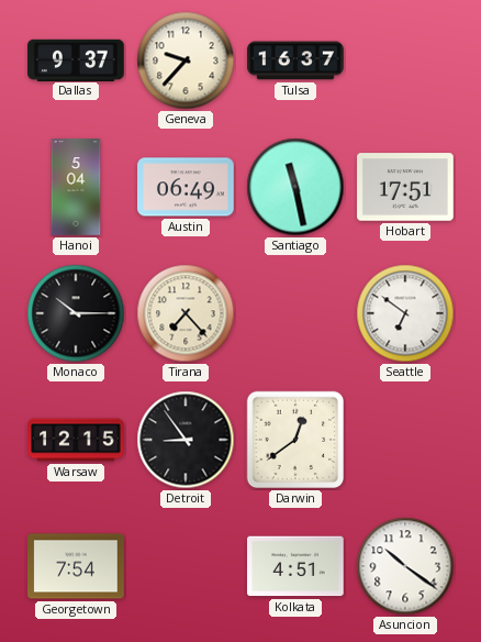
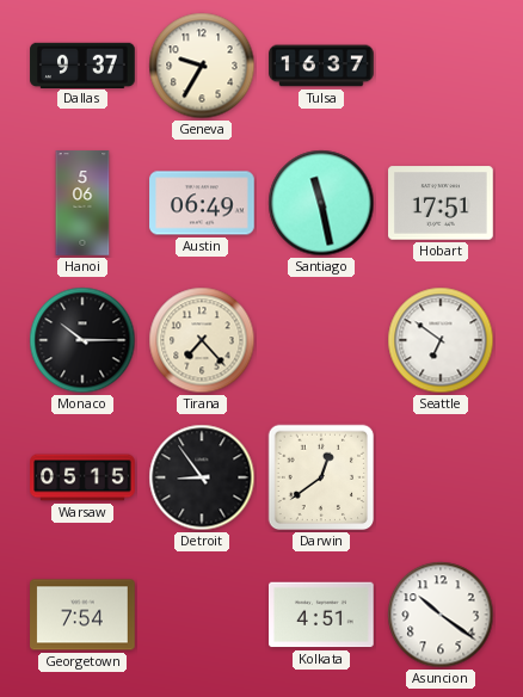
Geneva: 9:37 -> 9:35
Hanoi: 5:04 -> 5:06
Warsaw: 12:15 -> 05:15
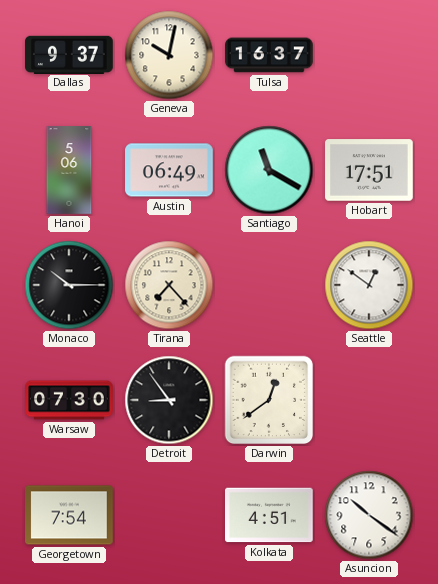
Geneva: 9:35 -> 10:02
Santiago: 11:28 -> 11:20
Seattle: 6:51 -> 12:51
Warsaw: 05:15 -> 07:30
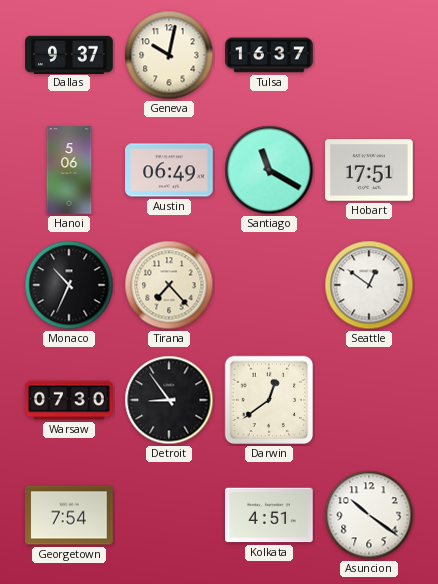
Monaco: 10:15 -> 10:34
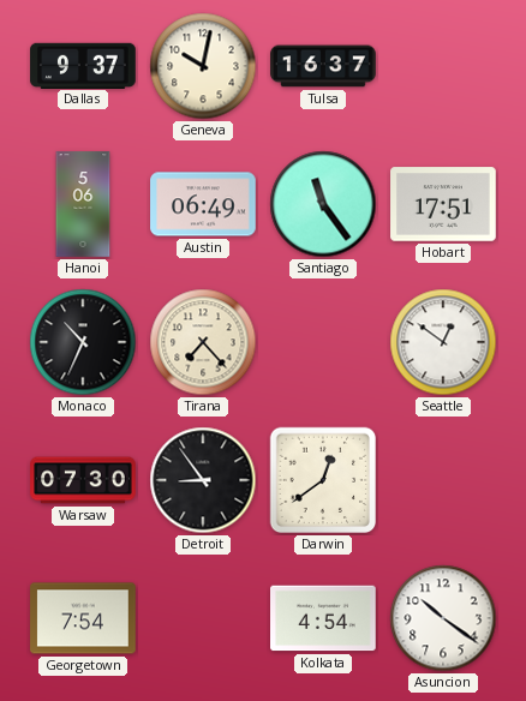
Santiago: 11:20 -> 11:24
Kolkata: 4:51 -> 4:54
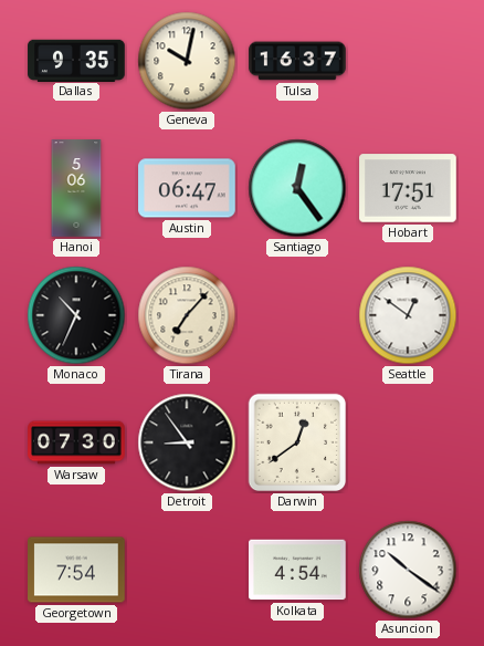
Dallas: 9:37 -> 9:35
Austin: 06:49 -> 06:47
Santiago: 11:24 -> 12:24
Tirana: 7:23 -> 7:07
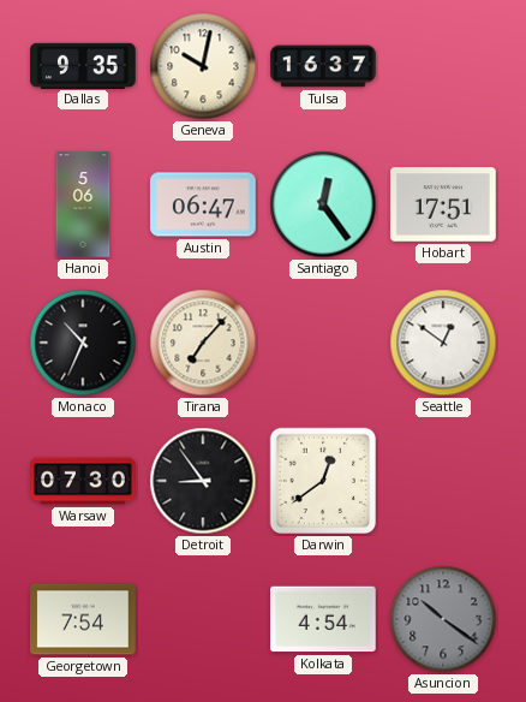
Asuncion dial: white -> grey
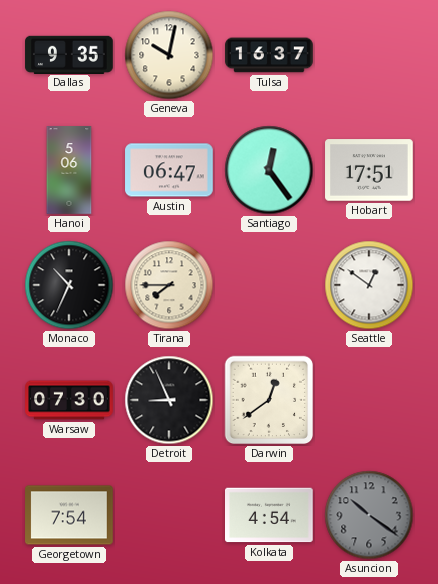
Tirana: 7:07 -> 7:45
Detroit: 8:54 -> 8:56
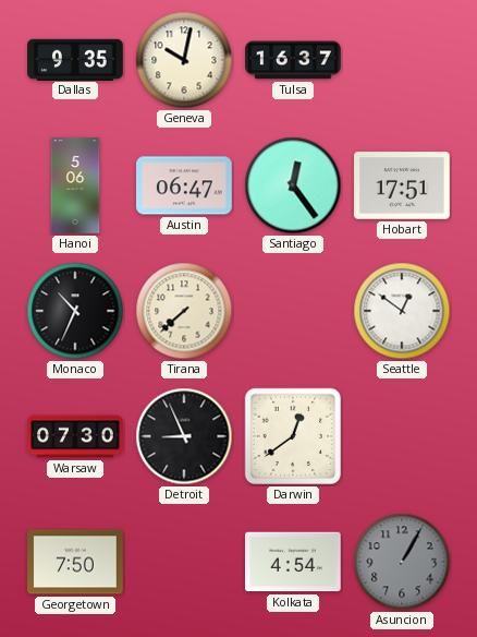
Tirana: 7:45 -> 7:38
Georgetown: 7:54 -> 7:50
Asuncion: 10:21 -> 1:05
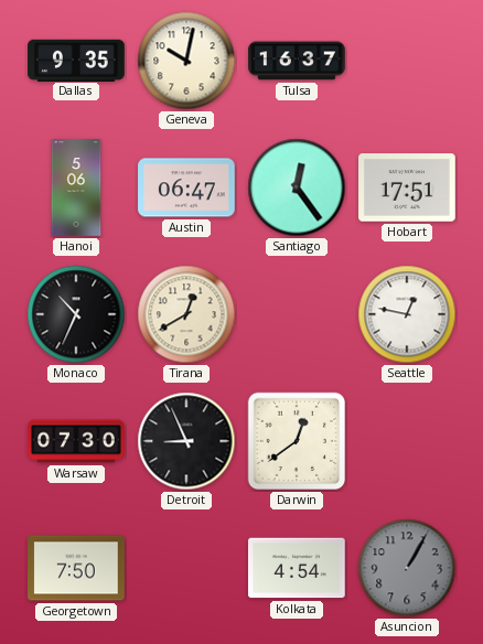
Tirana: 7:38 -> 12:40
Seattle: 12:51 -> 12:47
